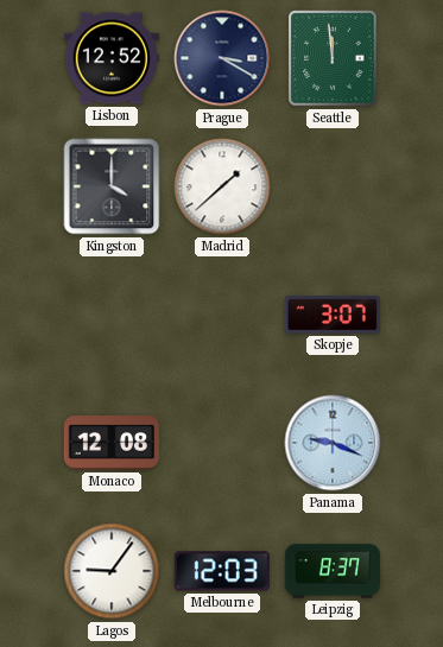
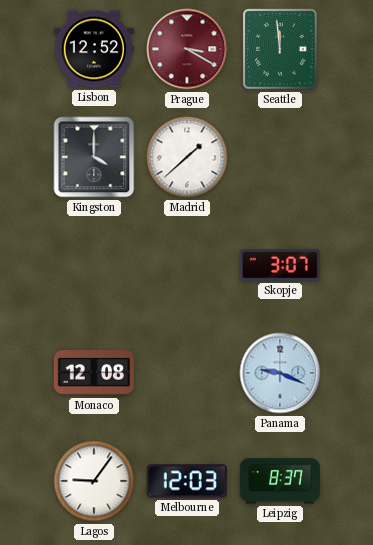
Prague dial: navy -> burgundy
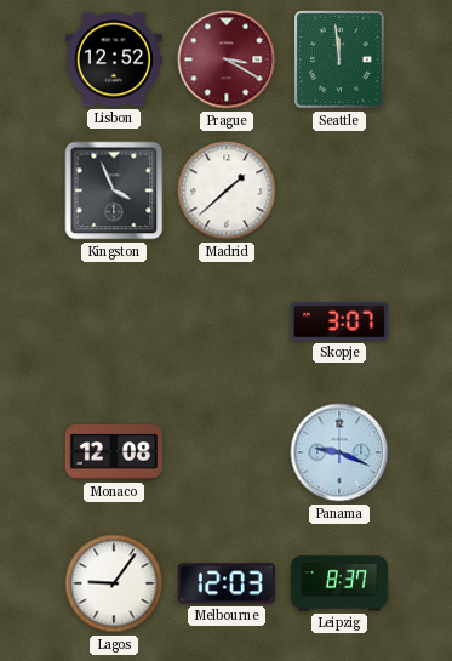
Kingston: 4:00 -> 3:56
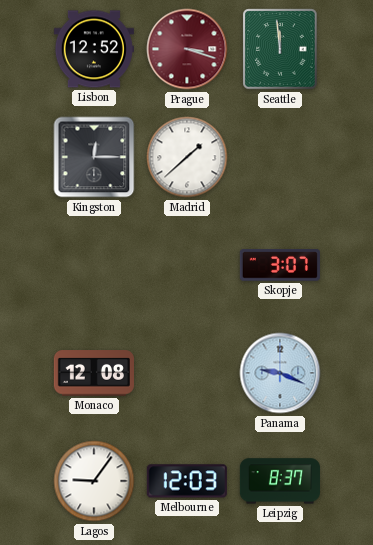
Prague: 3:20 -> 3:18
Kingston: 3:56 -> 12:15
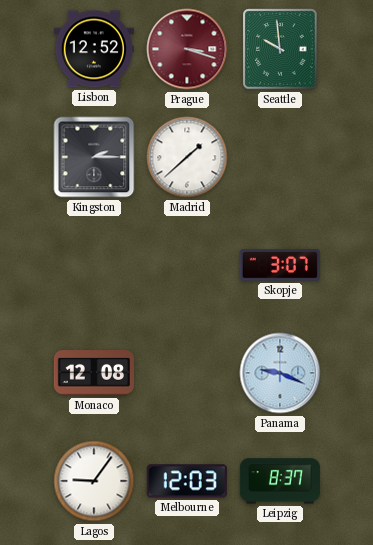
Seattle: 11:59 -> 9:59
Kingston: 12:15 -> 2:15
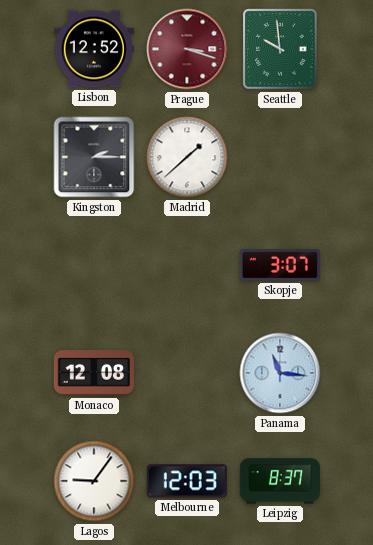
Panama: 9:19 -> 11:16
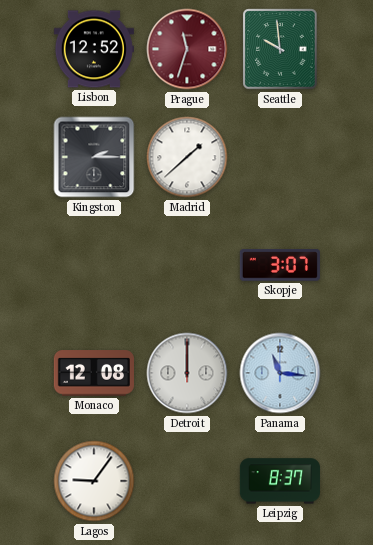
Prague: 3:18 -> 11:33
Detroit: none -> 12:00
Melbourne: 12:03 -> none
